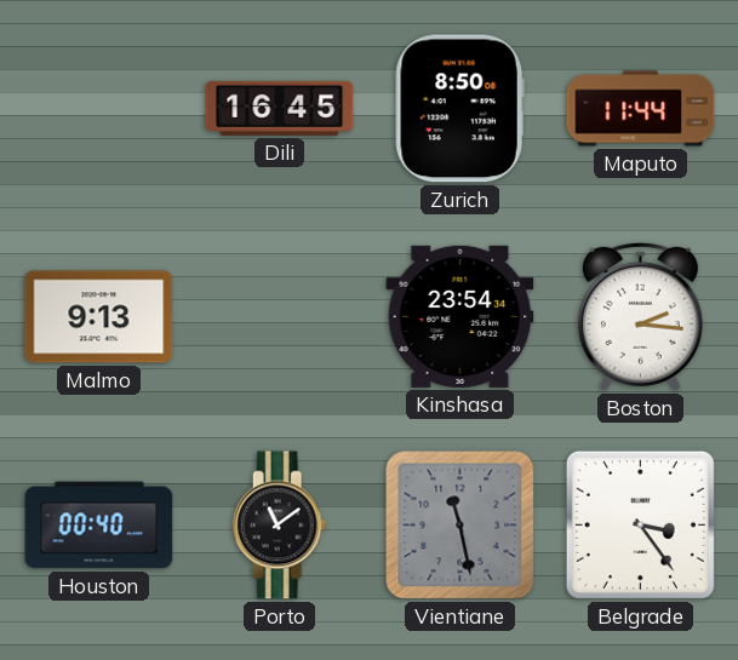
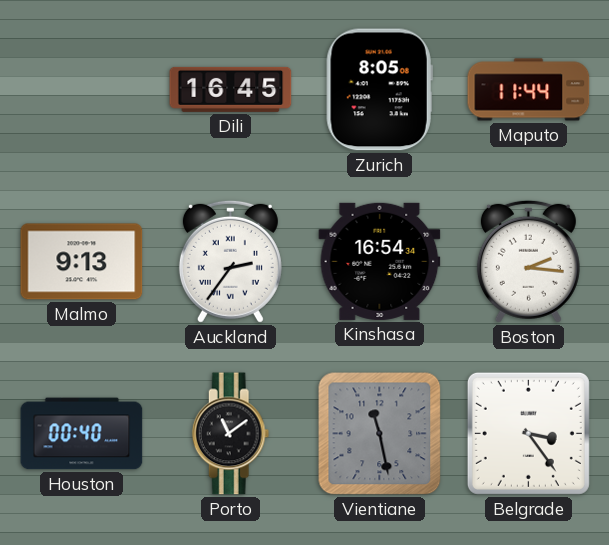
Zurich: 8:50 -> 8:05
Auckland: none -> 2:36
Kinshasa: 23:54 -> 16:54
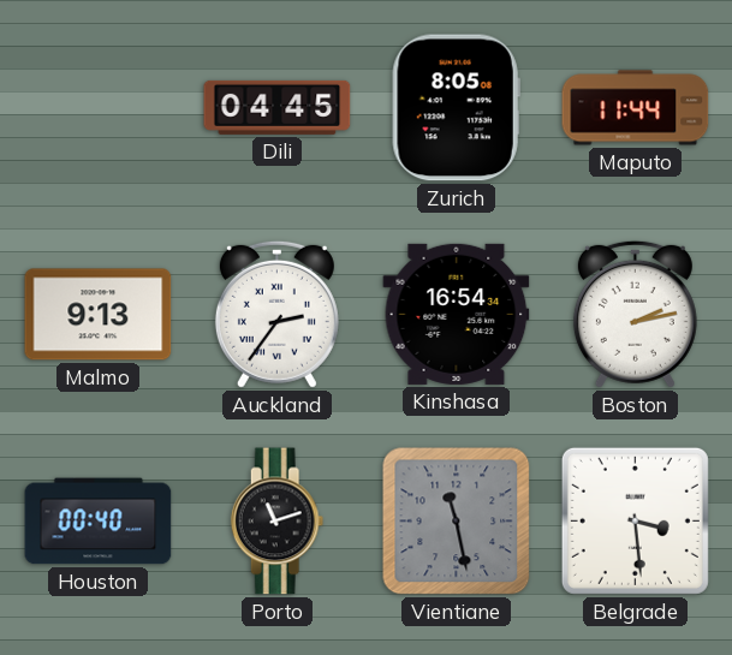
Dili: 16:45 -> 04:45
Boston: 2:16 -> 2:13
Porto: 11:09 -> 11:12
Belgrade: 3:24 -> 3:29
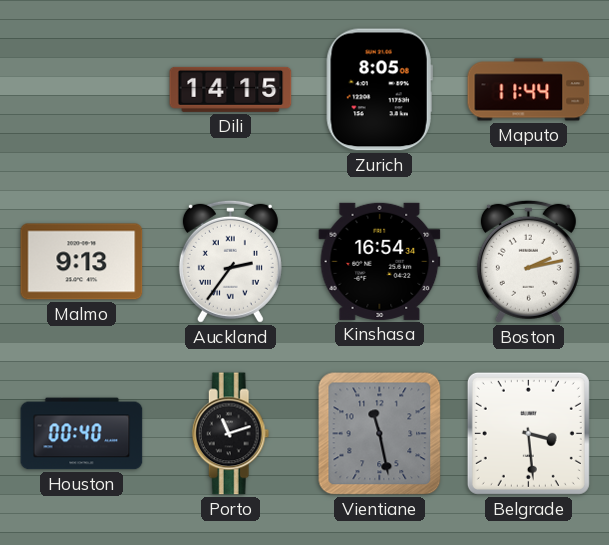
Dili: 04:45 -> 14:15
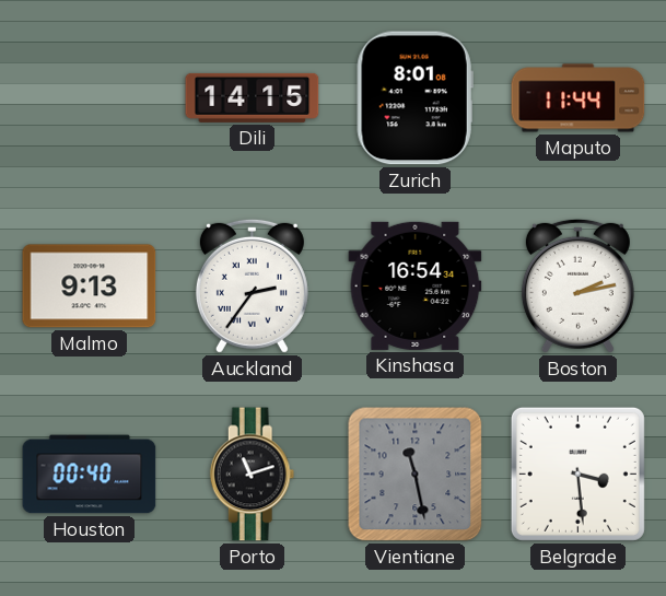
Zurich: 8:05 -> 8:01
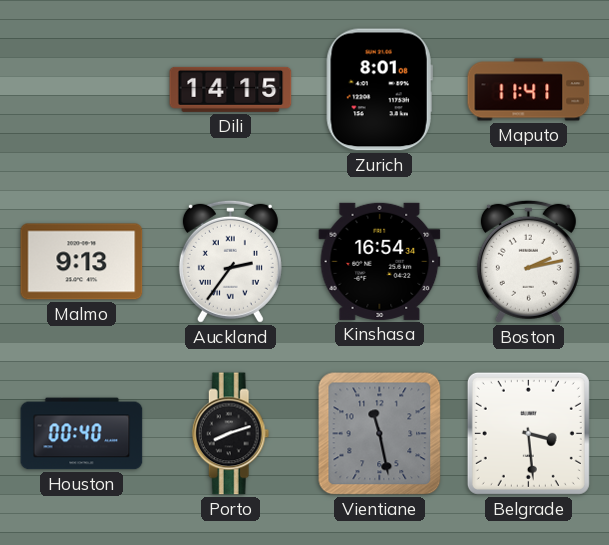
Maputo: 11:44 -> 11:41
Porto: 11:12 -> 8:12
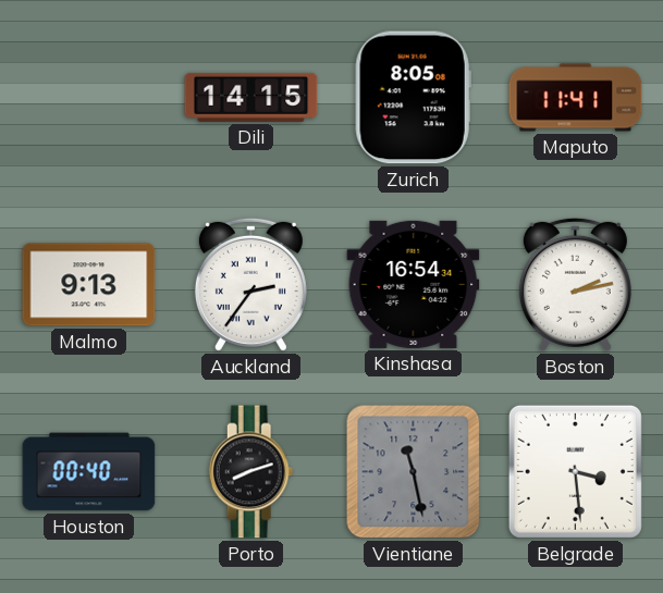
Zurich: 8:01 -> 8:05
